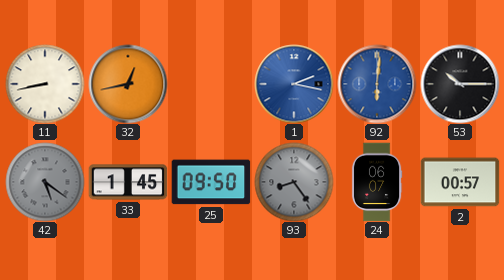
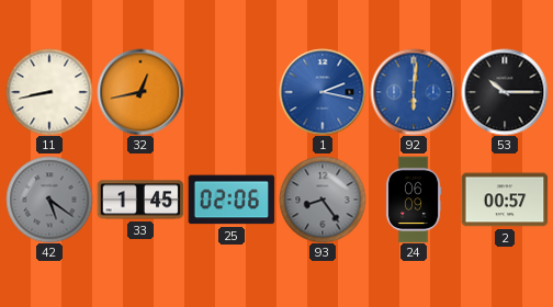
25: 09:50 -> 02:06
24: 06:07 -> 06:09
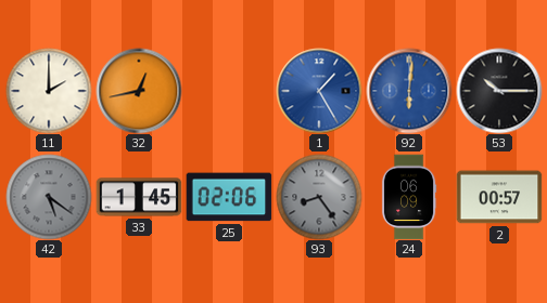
11: 8:43 -> 2:00
1: 2:17 -> 1:25
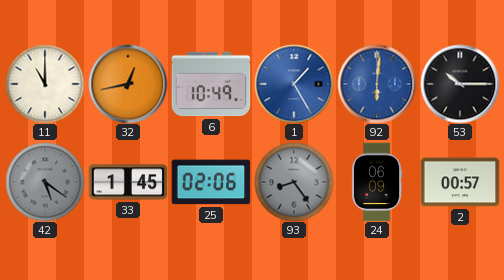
11: 2:00 -> 11:00
6: none -> 10:49
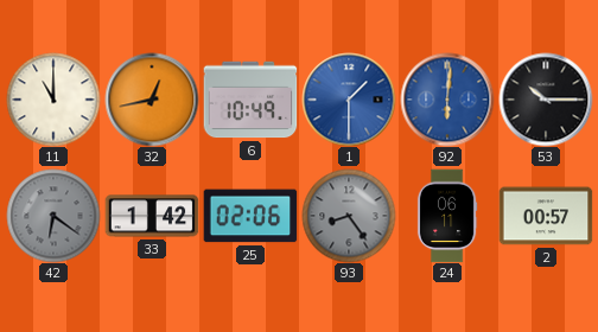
1: 1:25 -> 1:30
42: 5:21 -> 6:21
33: 1:45 -> 1:42
24: 06:09 -> 06:11
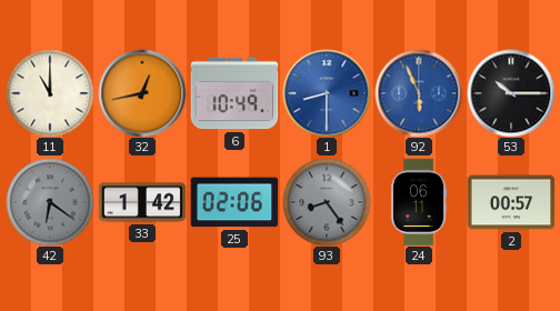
1: 1:30 -> 8:30
92: 6:01 -> 5:56
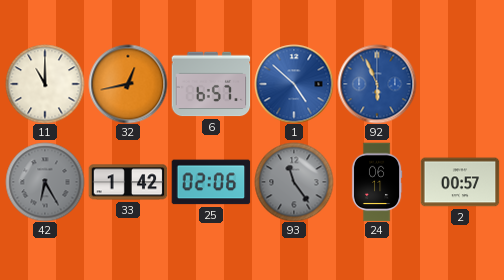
6: 10:49 -> 6:57
1: 8:30 -> 4:52
53: 10:15 -> none
42: 6:21 -> 6:25
93: 8:24 -> 11:24
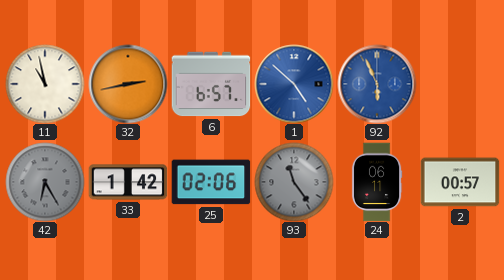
11: 11:00 -> 10:58
32: 12:43 -> 2:43
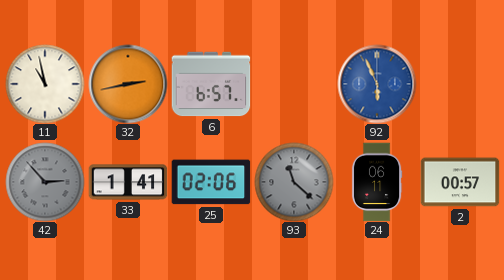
1: 4:52 -> none
42: 6:25 -> 2:53
33: 1:42 -> 1:41
93: 11:24 -> 11:22
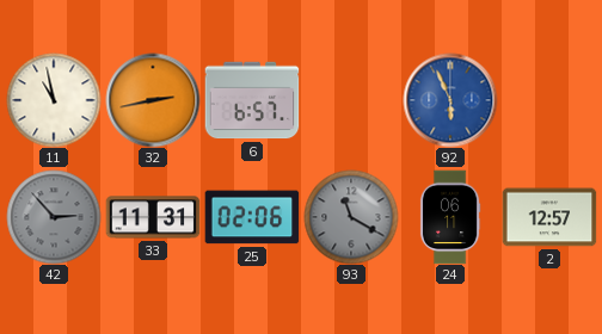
33: 1:41 -> 11:31
93: 11:22 -> 11:20
2: 00:57 -> 12:57
